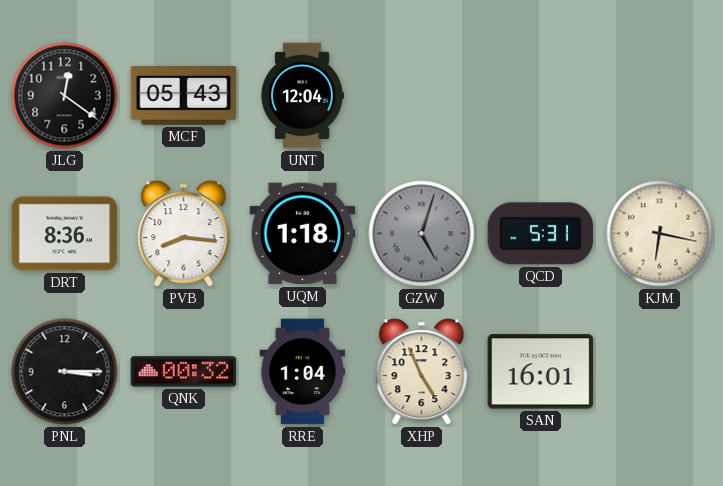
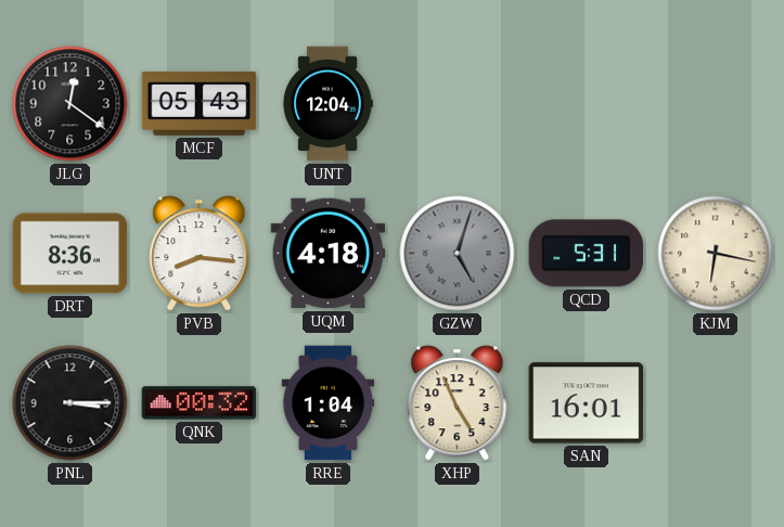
UQM: 1:18 -> 4:18
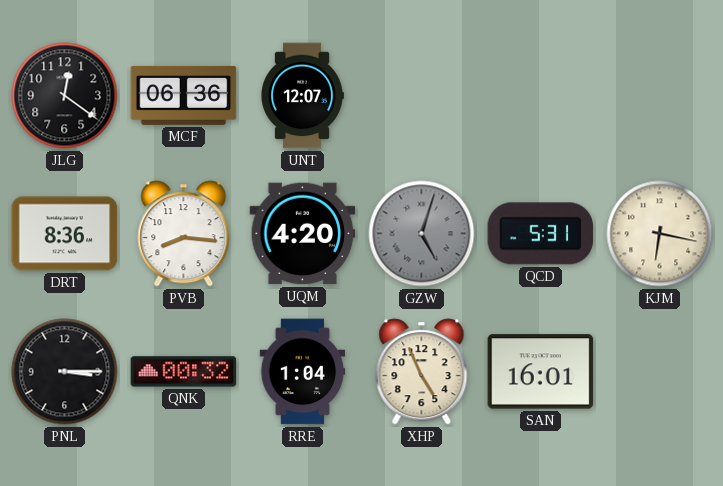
MCF: 05:43 -> 06:36
UNT: 12:04 -> 12:07
UQM: 4:18 -> 4:20
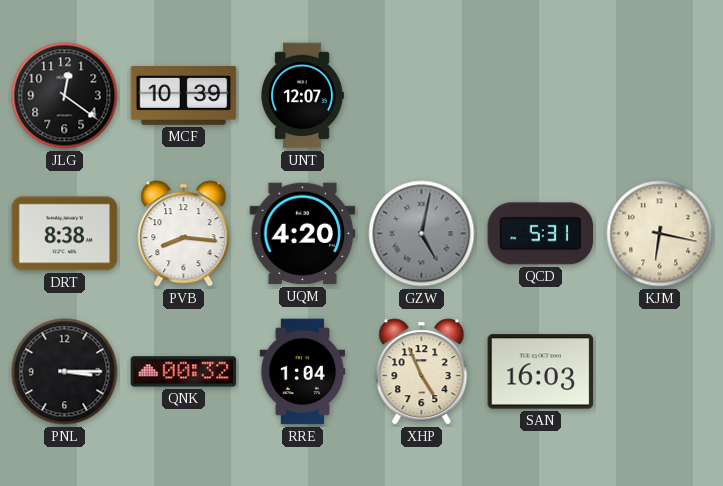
MCF: 06:36 -> 10:39
DRT: 8:36 -> 8:38
GZW: 5:03 -> 5:02
SAN: 16:01 -> 16:03
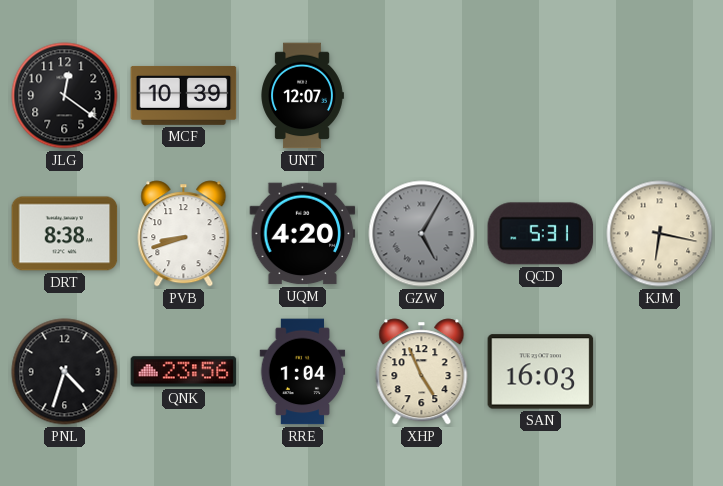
PVB: 8:16 -> 8:42
GZW: 5:02 -> 5:05
PNL: 3:15 -> 4:33
QNK: 00:32 -> 23:56
